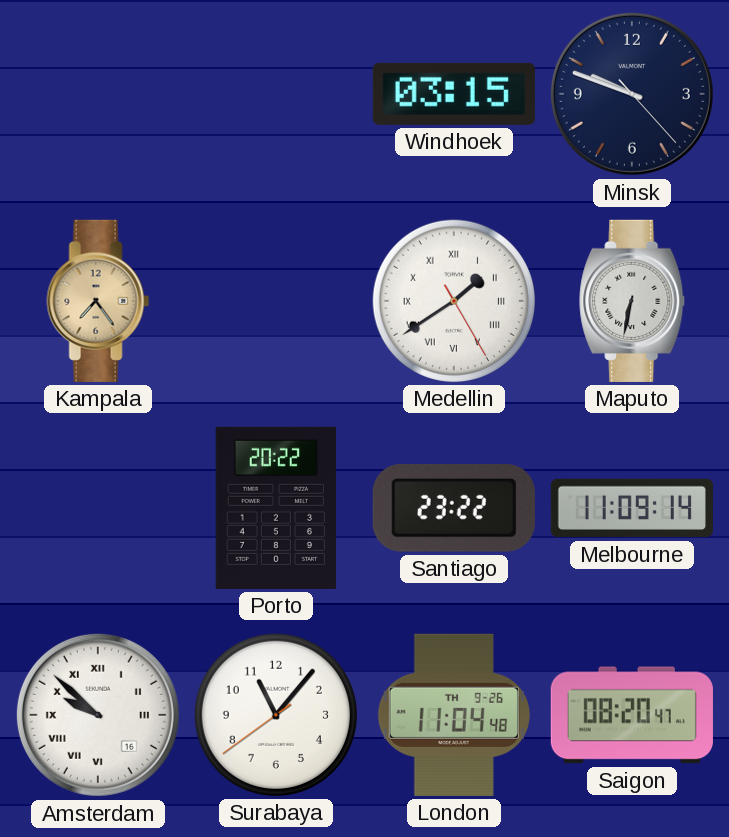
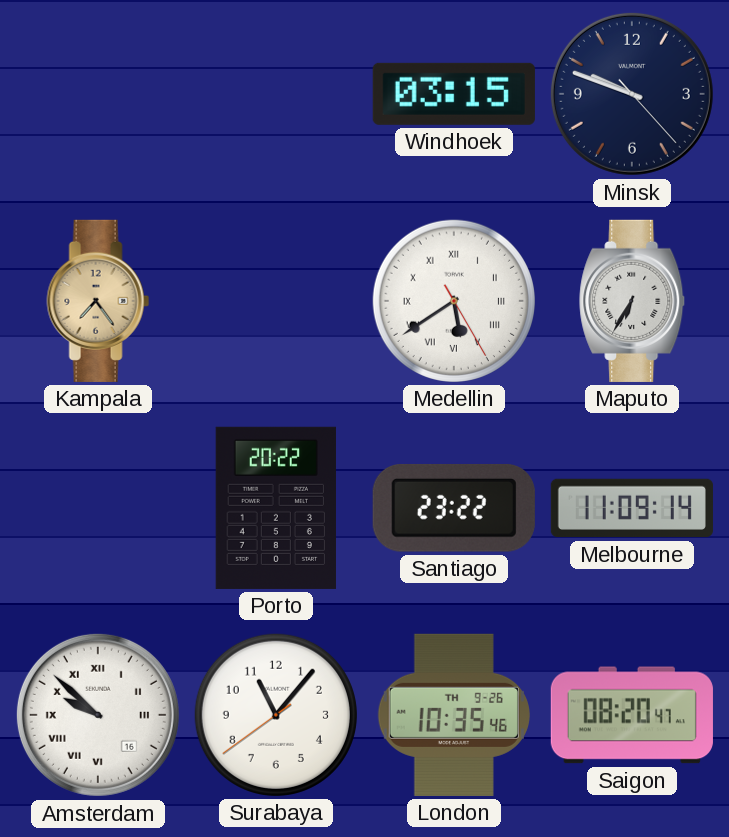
Medellin: 1:39 -> 5:39
Maputo: 6:32 -> 6:35
London: 11:04 -> 10:35
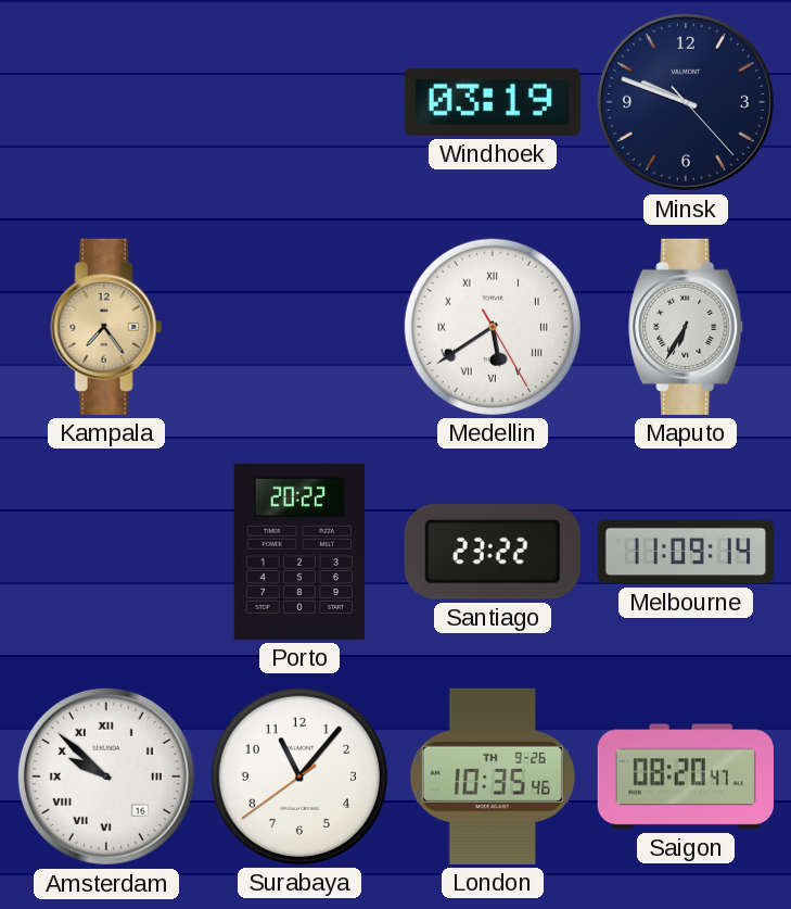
Windhoek: 03:15 -> 03:19
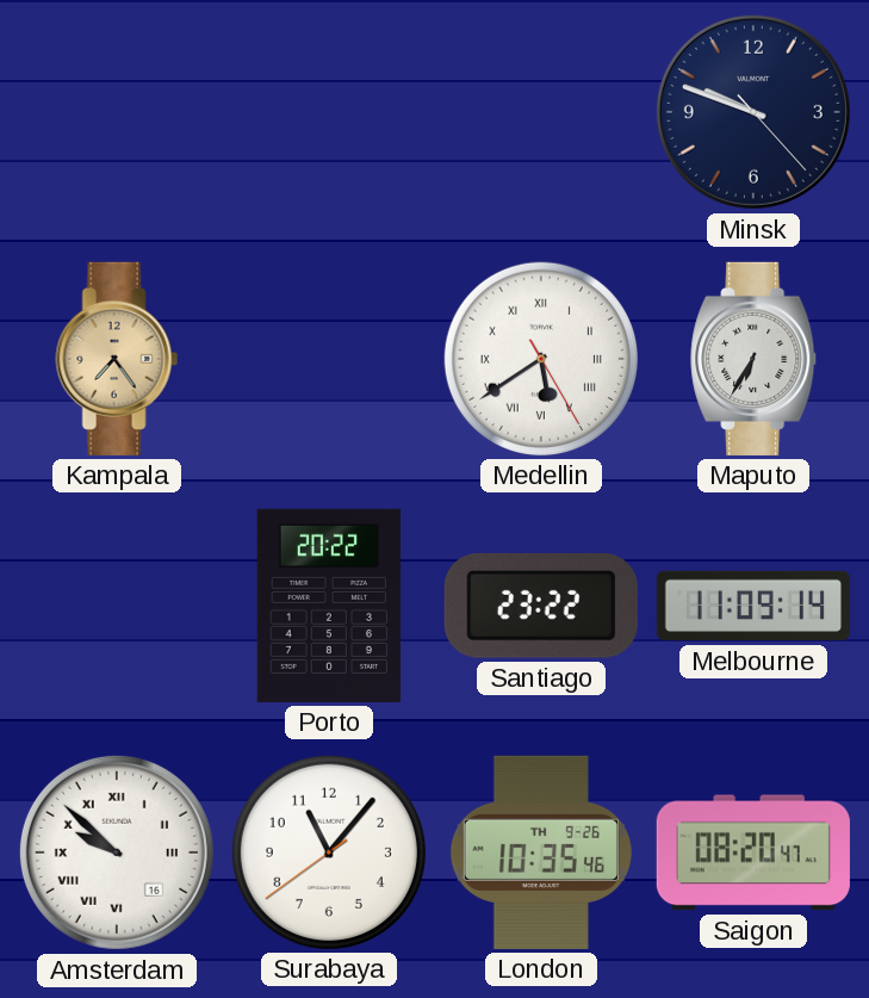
Windhoek: 03:19 -> none
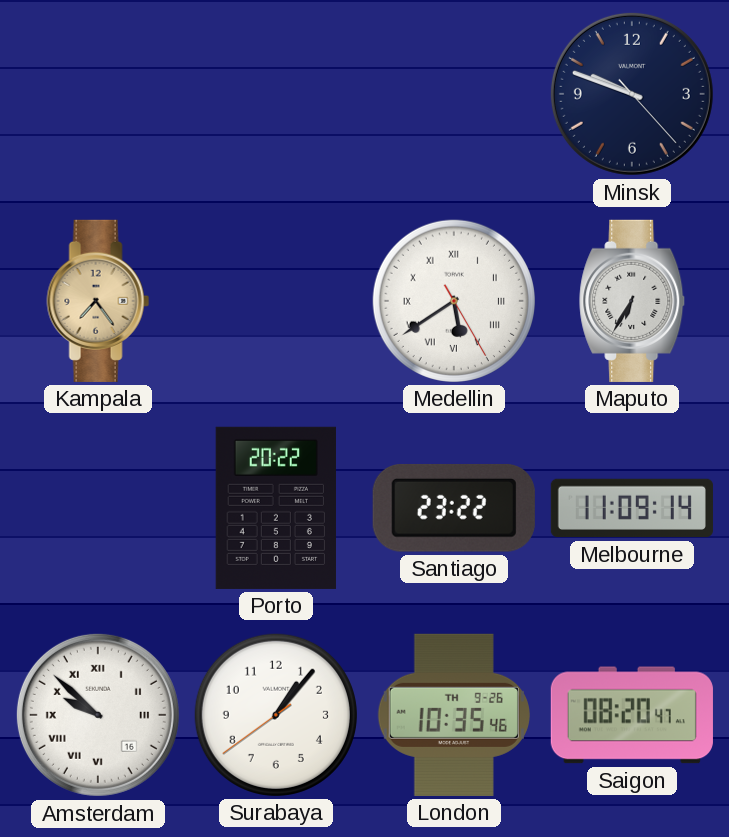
Surabaya: 11:06 -> 1:06
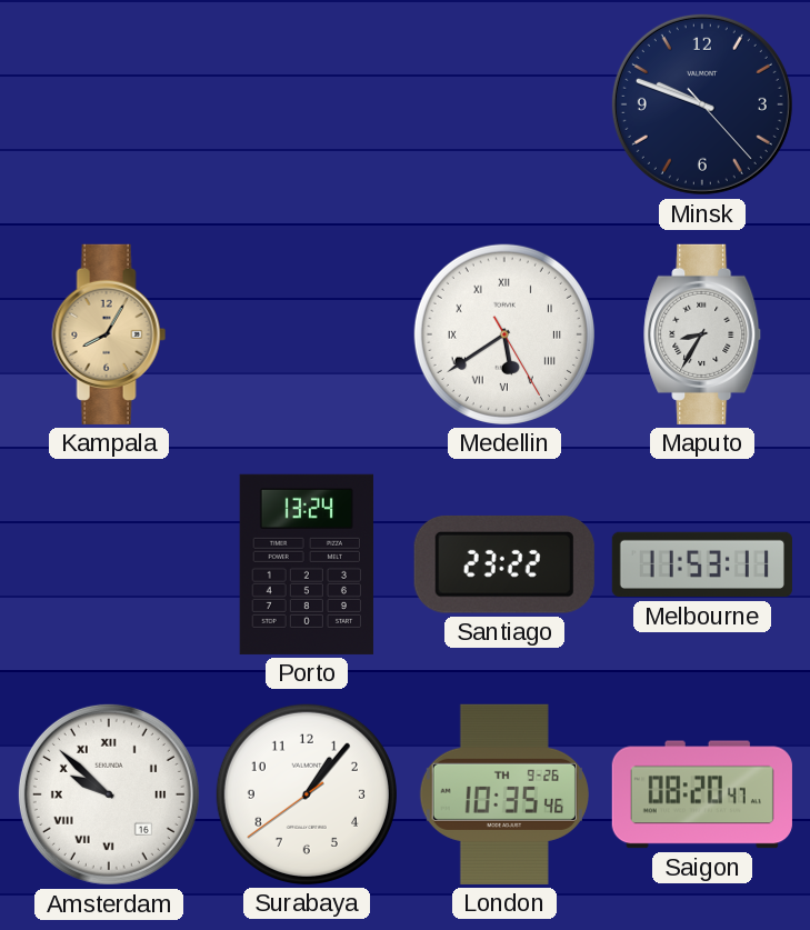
Kampala: 7:24 -> 8:05
Maputo: 6:35 -> 8:35
Porto: 20:22 -> 13:24
Melbourne: 11:09 -> 11:53
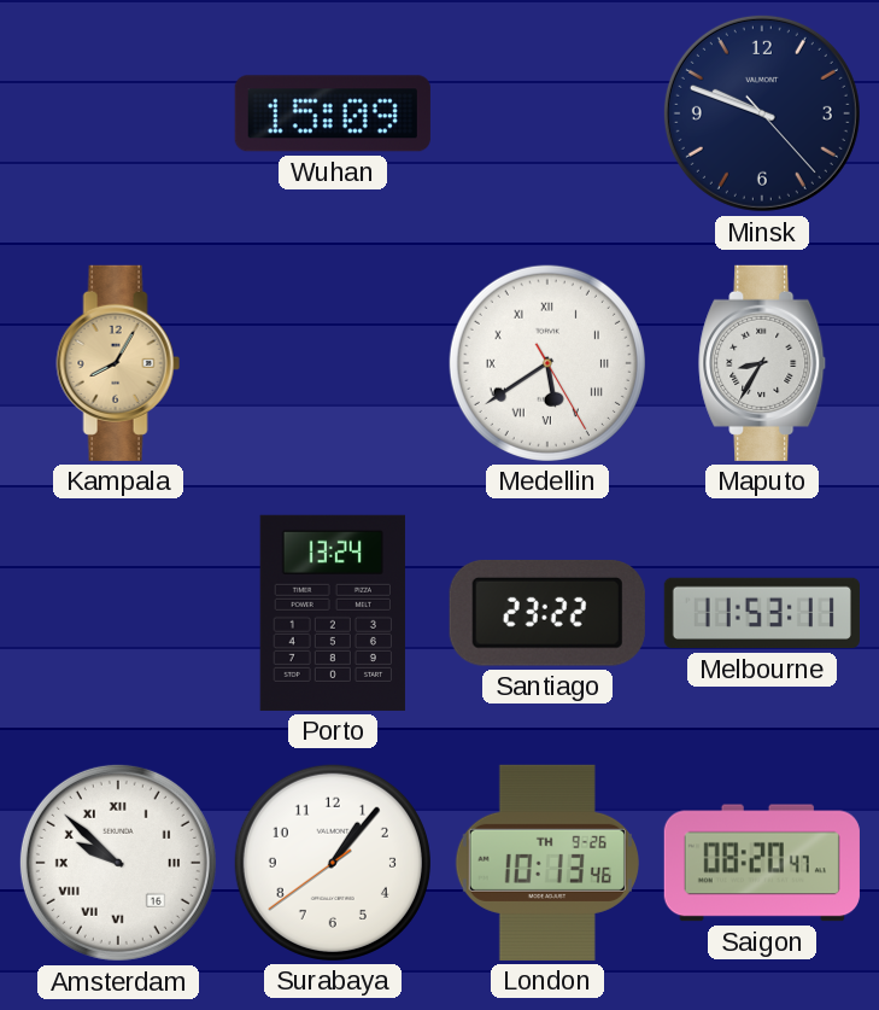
Wuhan: none -> 15:09
London: 10:35 -> 10:13
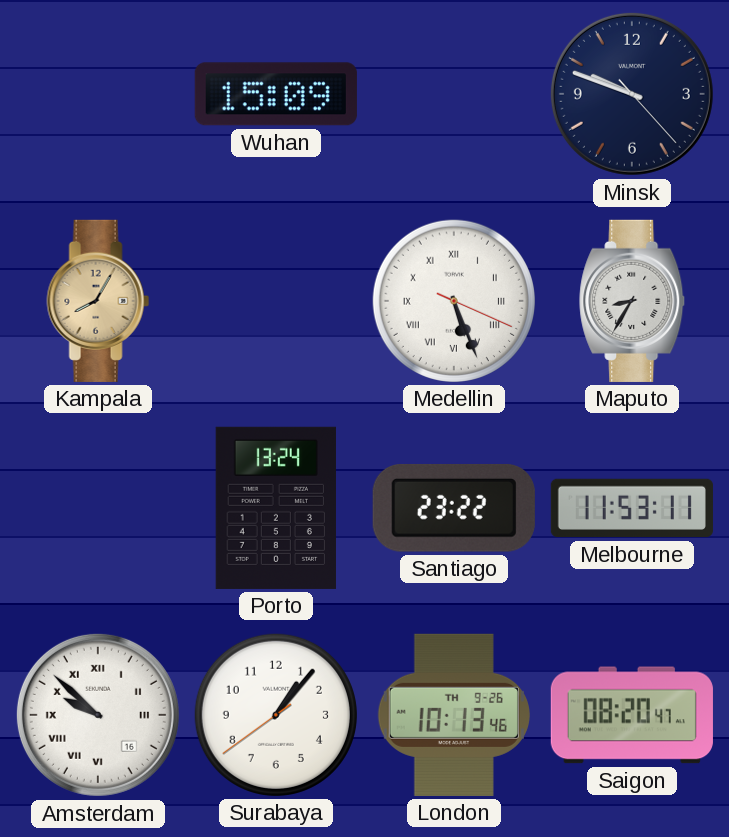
Medellin: 5:39 -> 5:26
